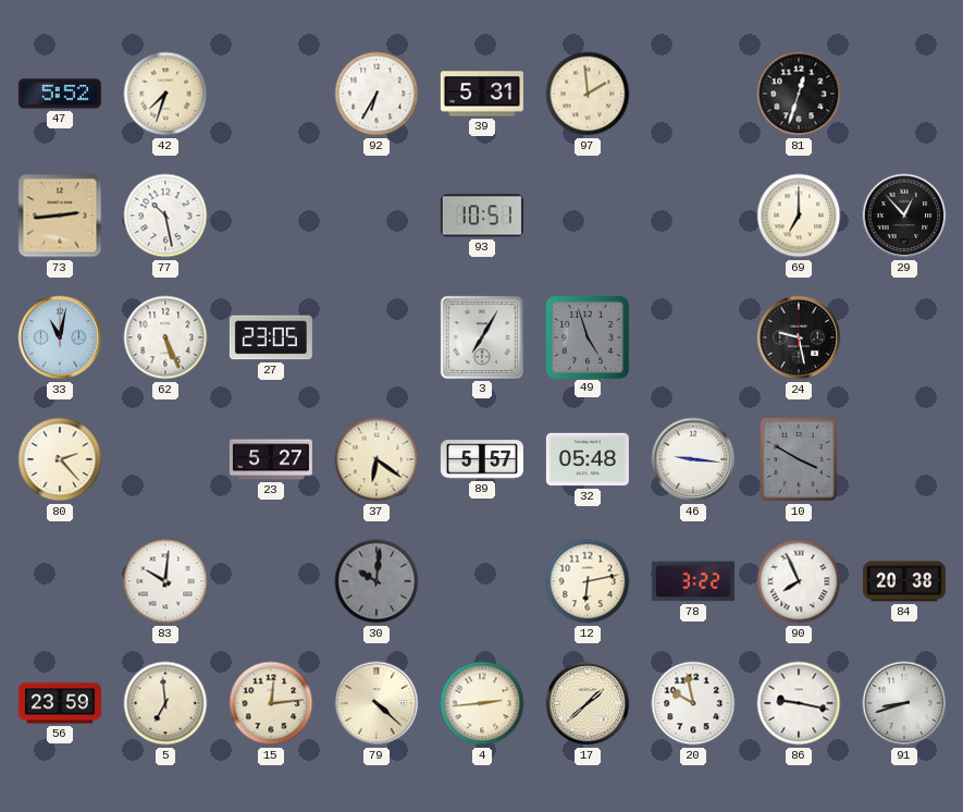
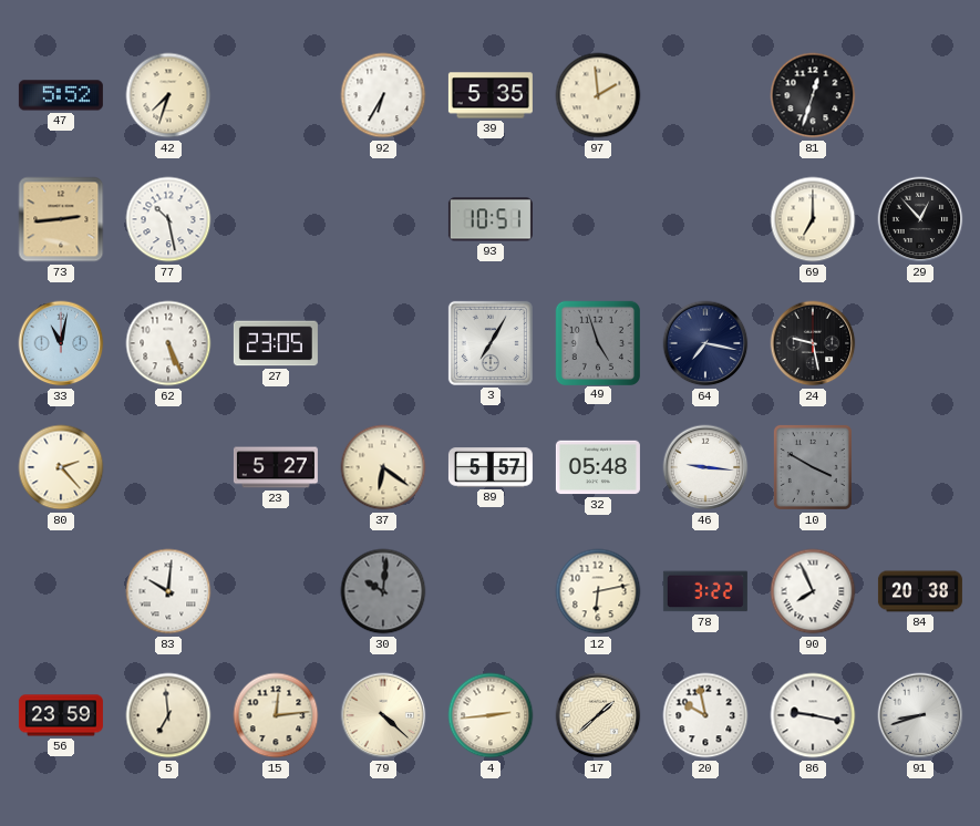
39: 5:31 -> 5:35
64: none -> 7:17
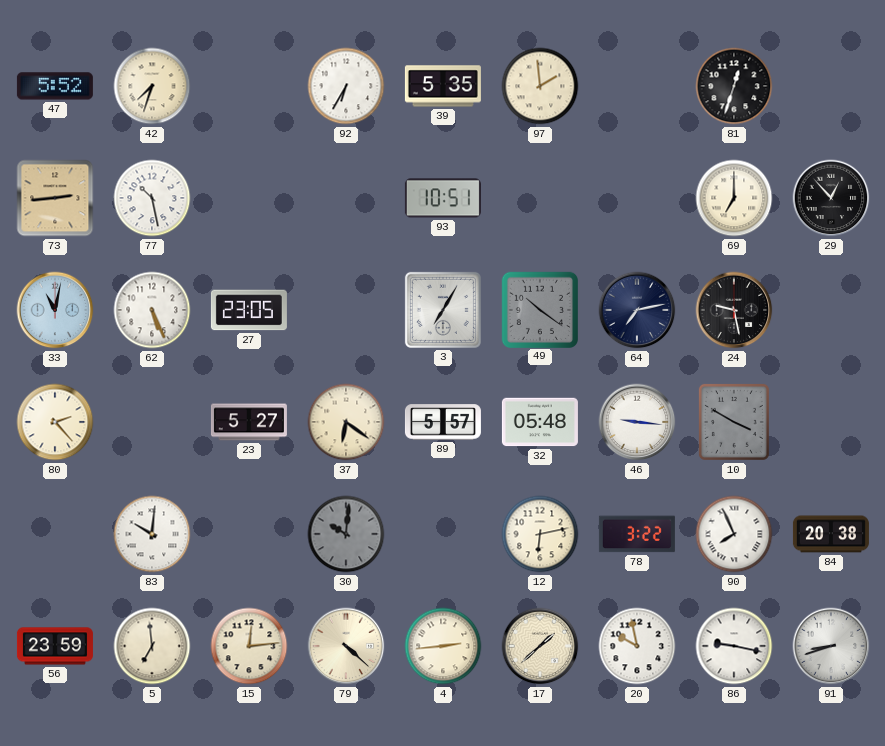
49: 4:57 -> 10:21
64: 7:17 -> 7:13
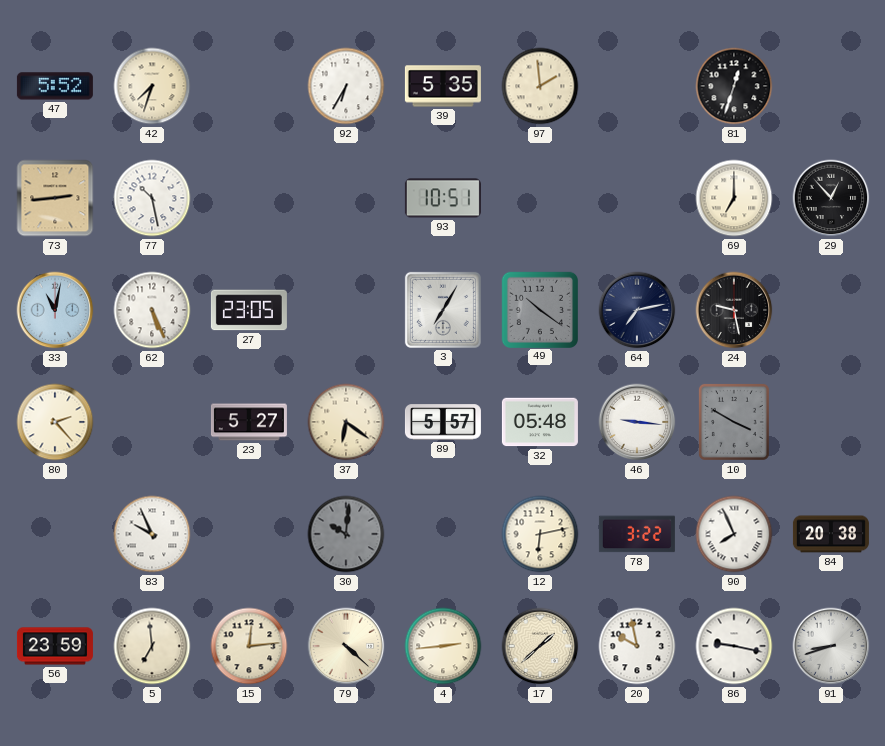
83: 10:01 -> 9:56
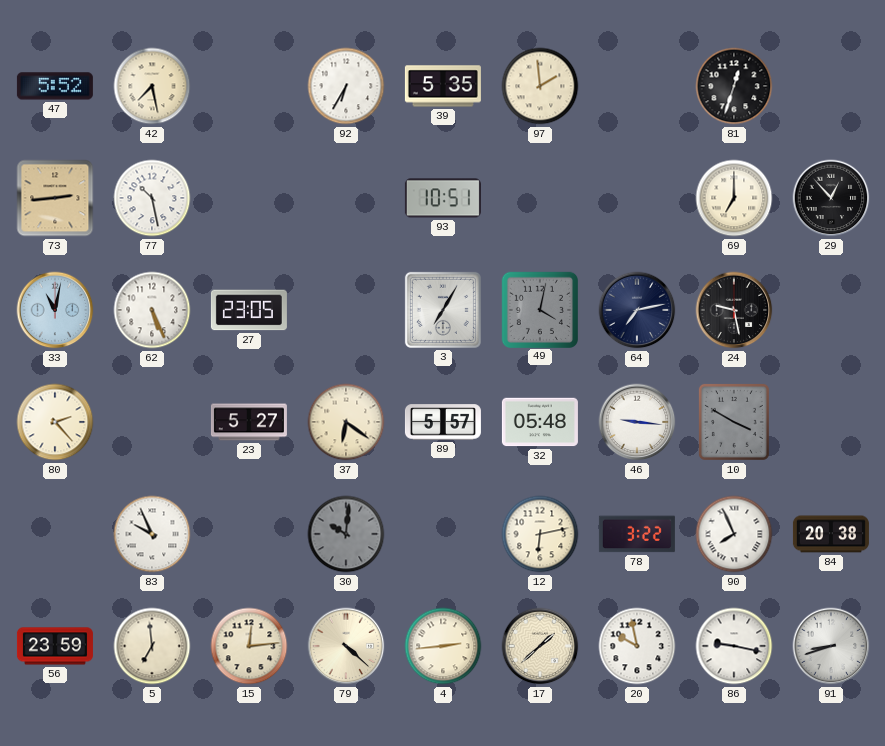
42: 7:33 -> 7:28
49: 10:21 -> 4:02
